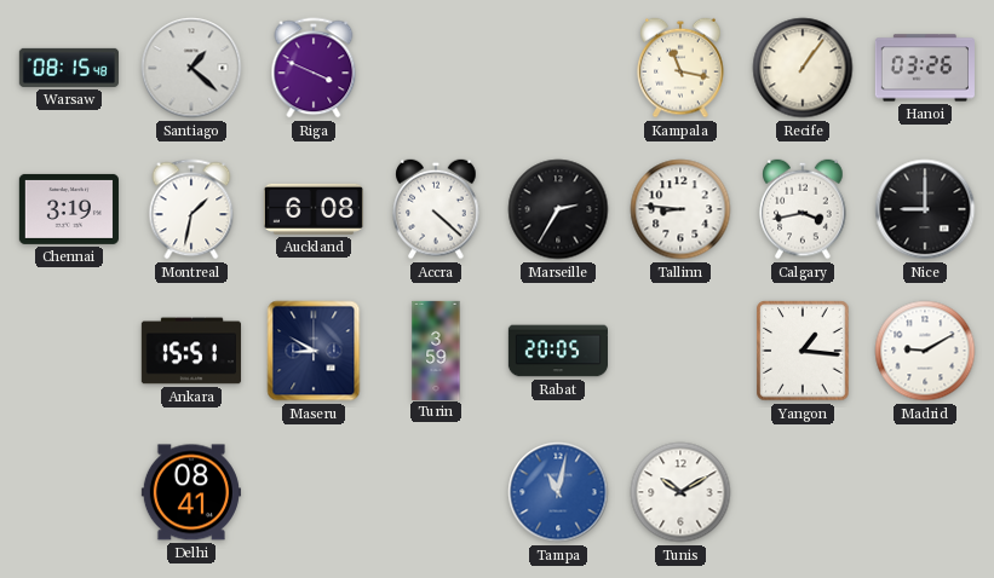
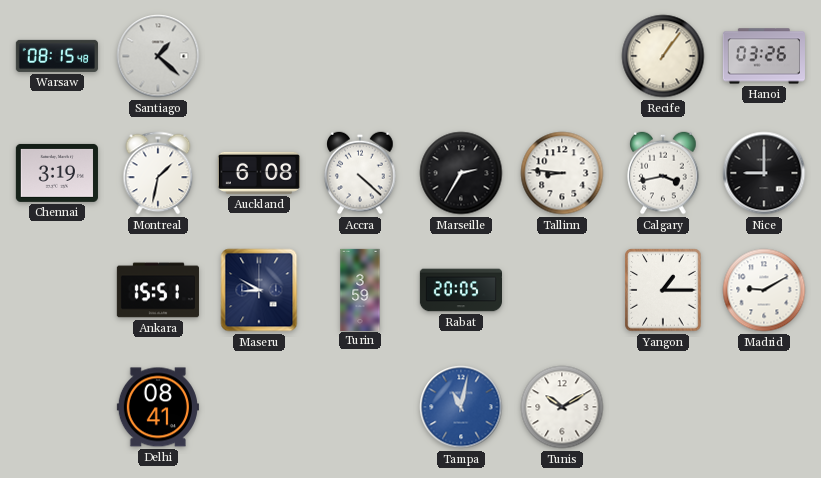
Riga: 3:49 -> none
Kampala: 11:17 -> none
Yangon: 1:16 -> 1:15
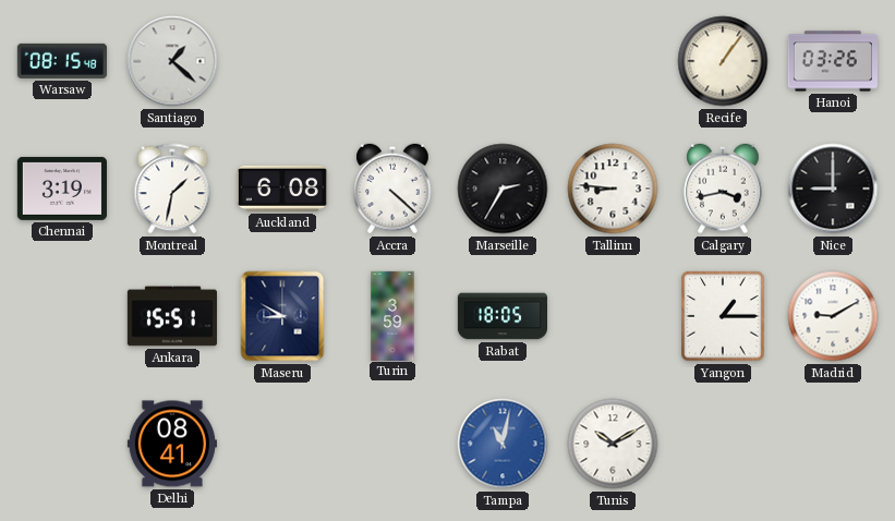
Rabat: 20:05 -> 18:05
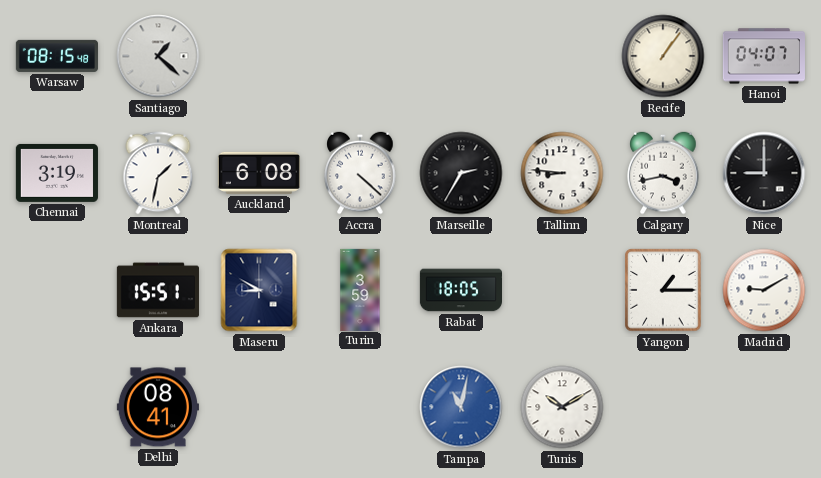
Hanoi: 03:26 -> 04:07
